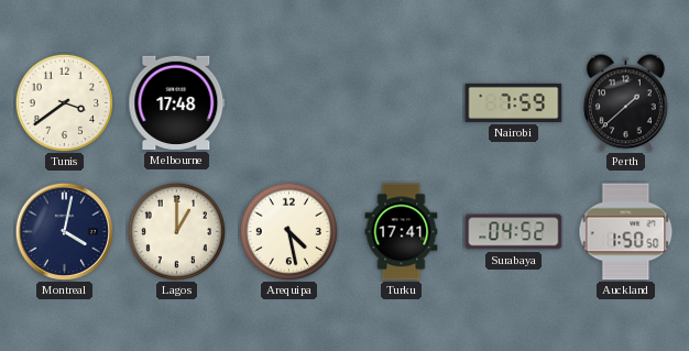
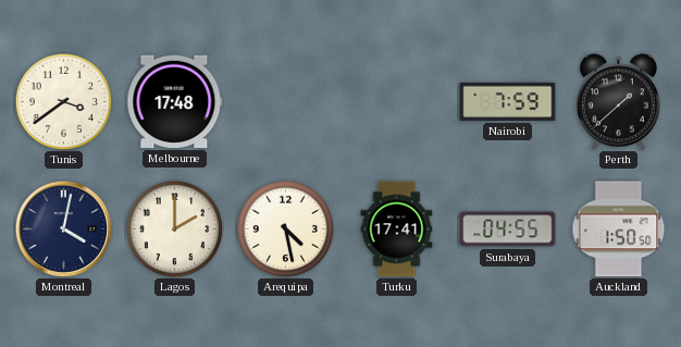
Lagos: 1:00 -> 2:00
Surabaya: 04:52 -> 04:55
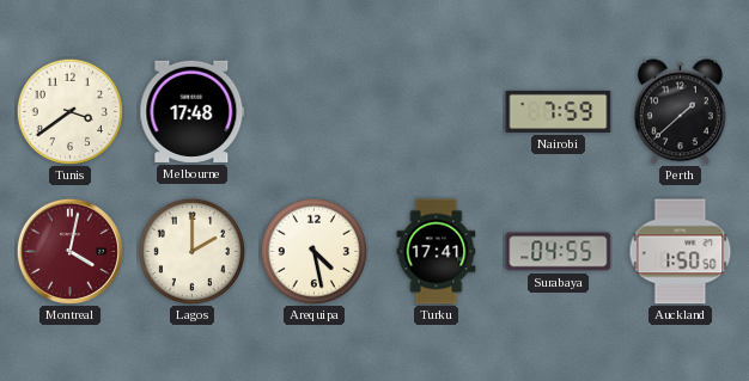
Montreal dial: navy -> burgundy
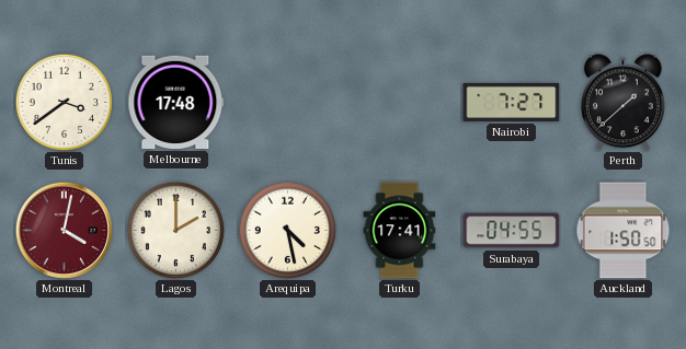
Nairobi: 7:59 -> 7:27
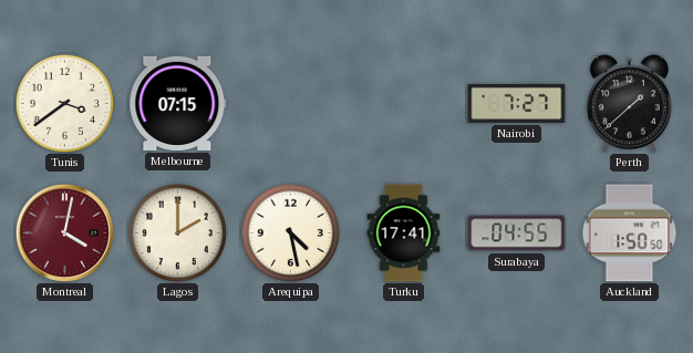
Melbourne: 17:48 -> 07:15
